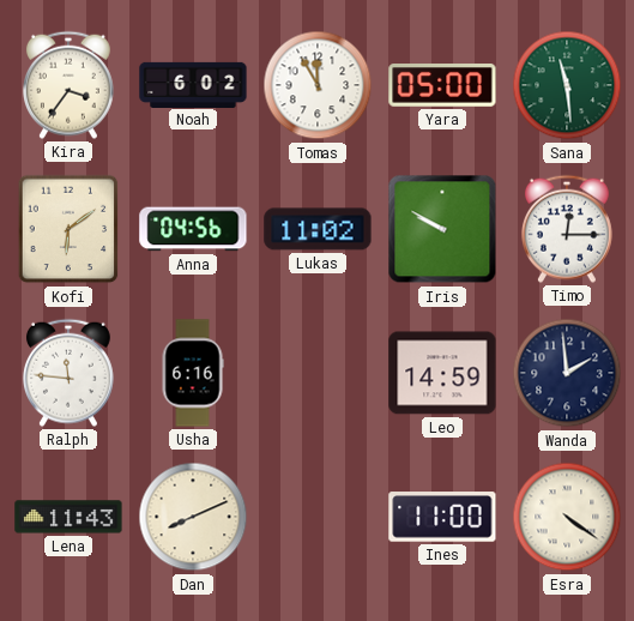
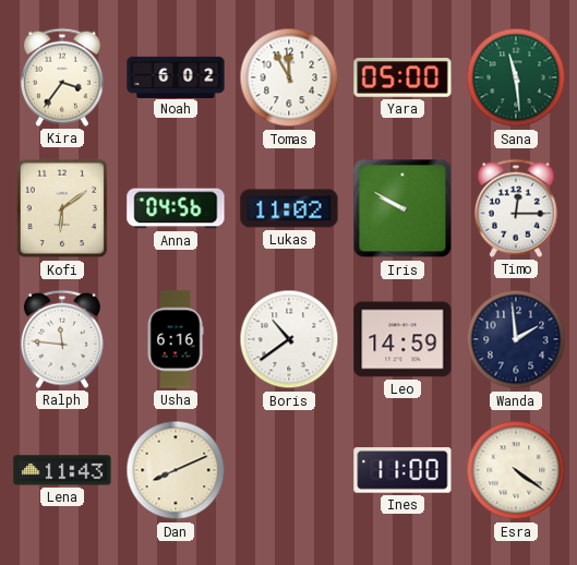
Boris: none -> 10:39
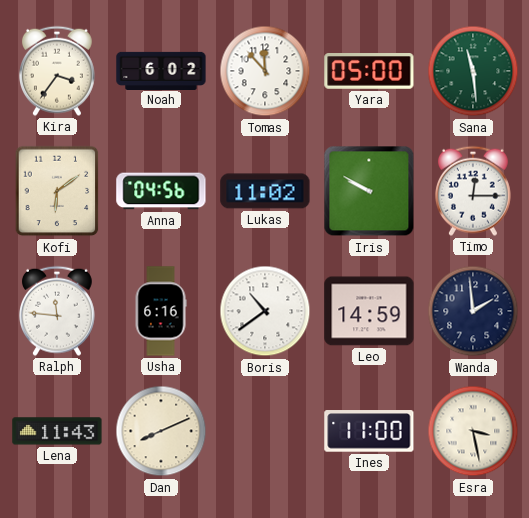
Tomas: 11:55 -> 11:53
Esra: 4:21 -> 3:28
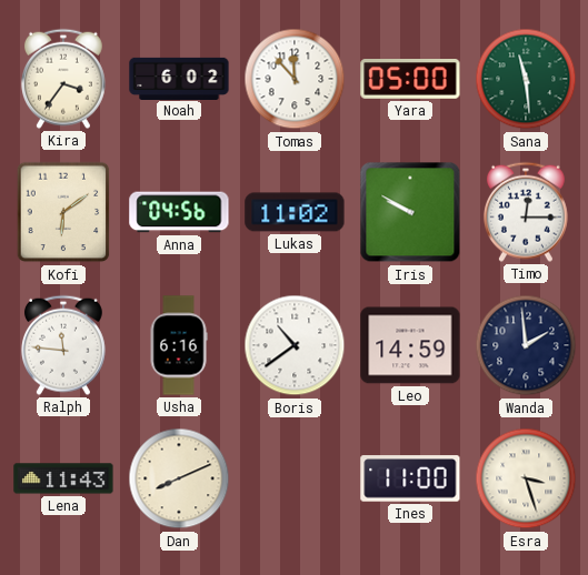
Esra: 3:28 -> 3:27
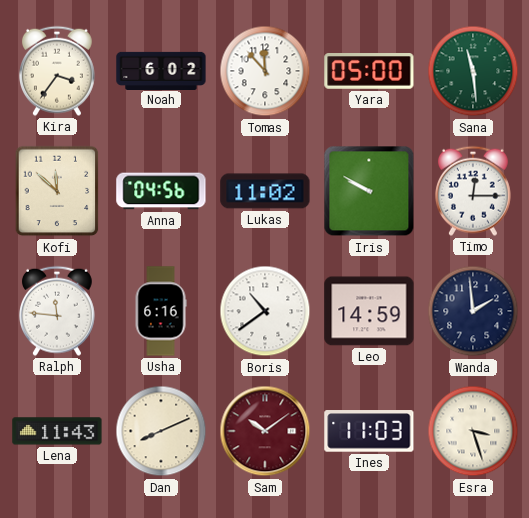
Kofi: 6:09 -> 11:52
Sam: none -> 10:09
Ines: 11:00 -> 11:03
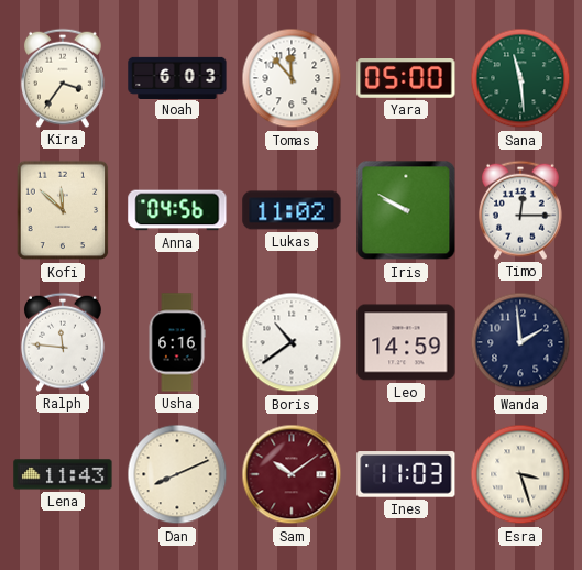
Noah: 6:02 -> 6:03
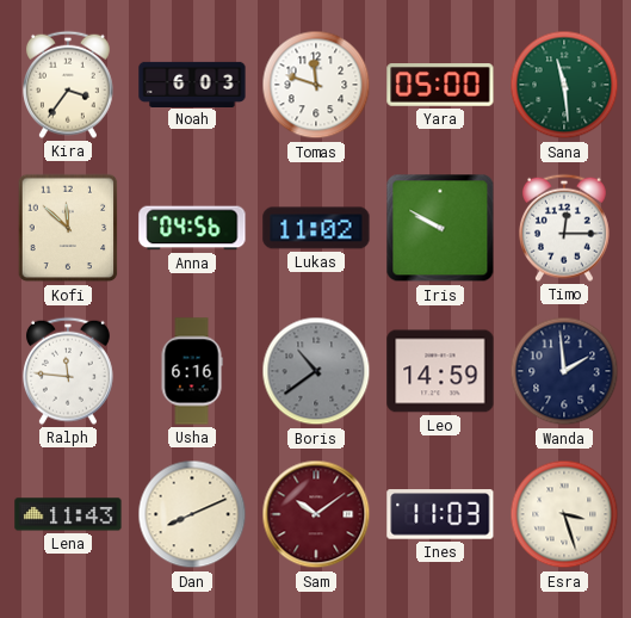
Tomas: 11:53 -> 11:48
Boris dial: white -> grey
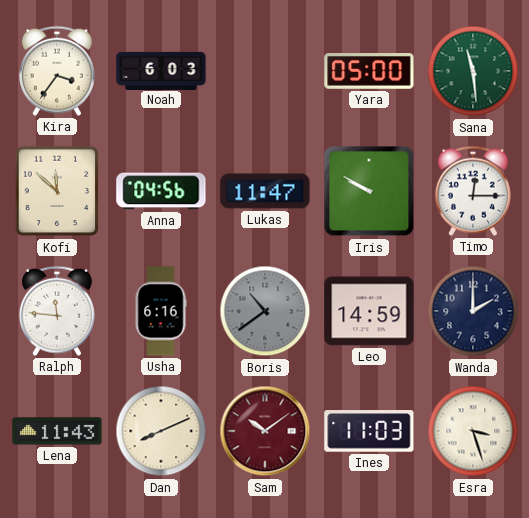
Tomas: 11:48 -> none
Lukas: 11:02 -> 11:47
Wanda: 1:59 -> 2:00
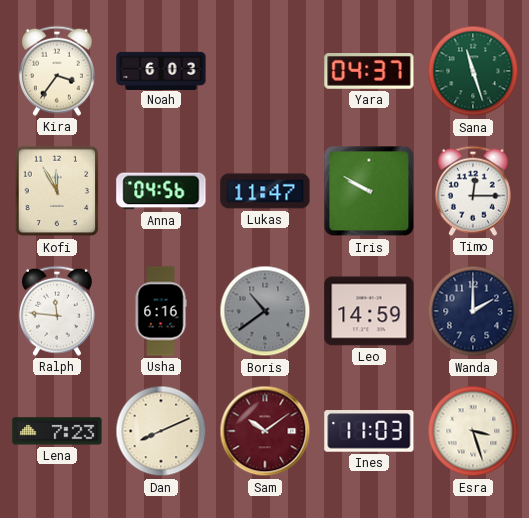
Yara: 05:00 -> 04:37
Sana: 11:29 -> 11:27
Kofi: 11:52 -> 11:55
Lena: 11:43 -> 7:23
